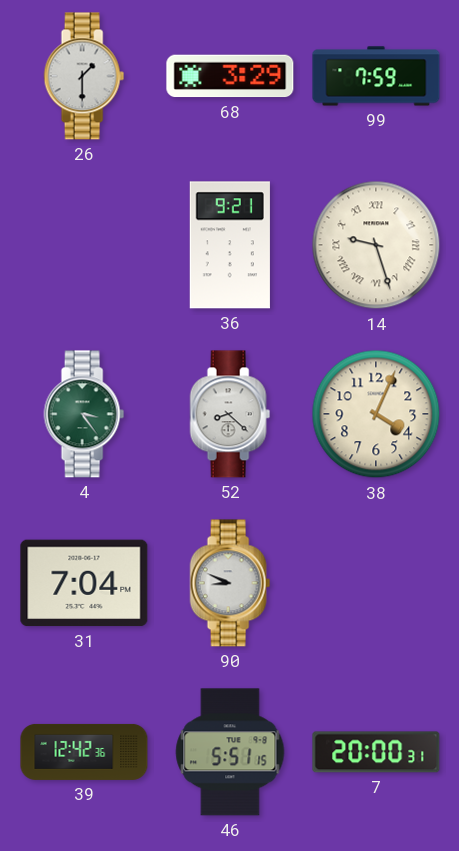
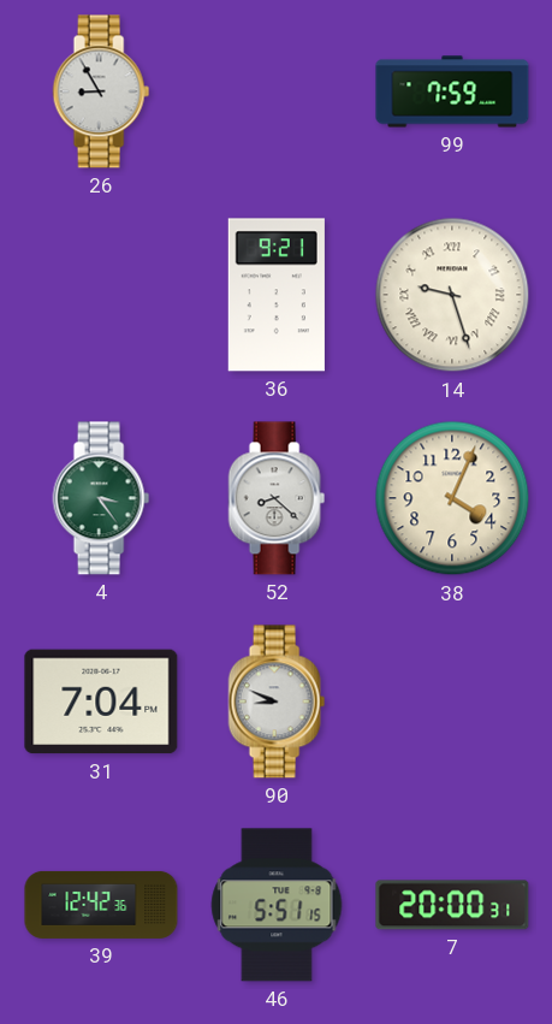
26: 1:30 -> 8:55
68: 3:29 -> none
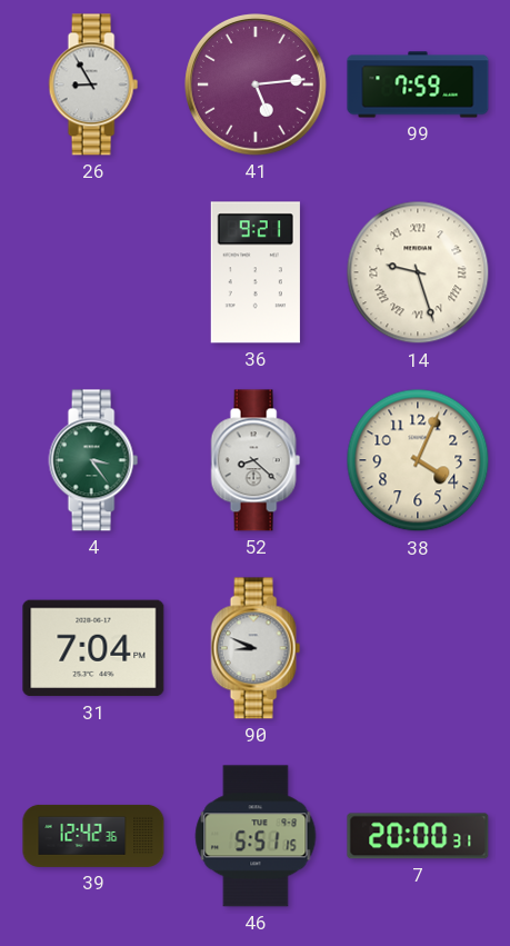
41: none -> 5:14
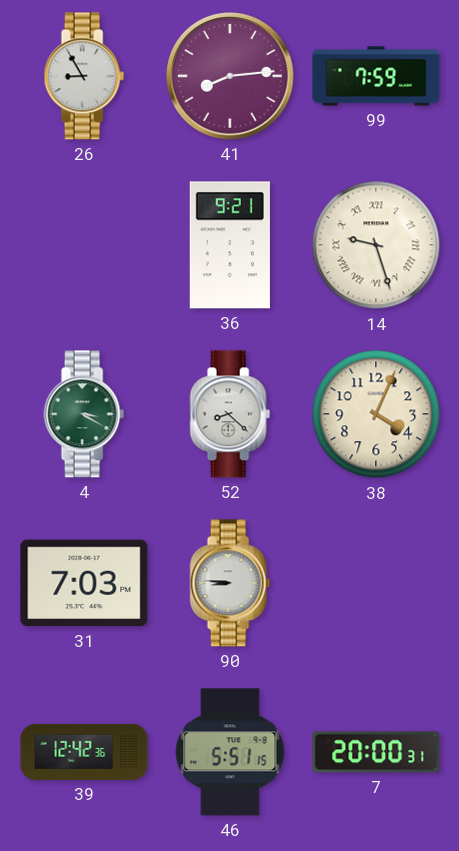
41: 5:14 -> 8:14
4: 3:24 -> 3:20
31: 7:04 -> 7:03
90: 8:49 -> 8:46
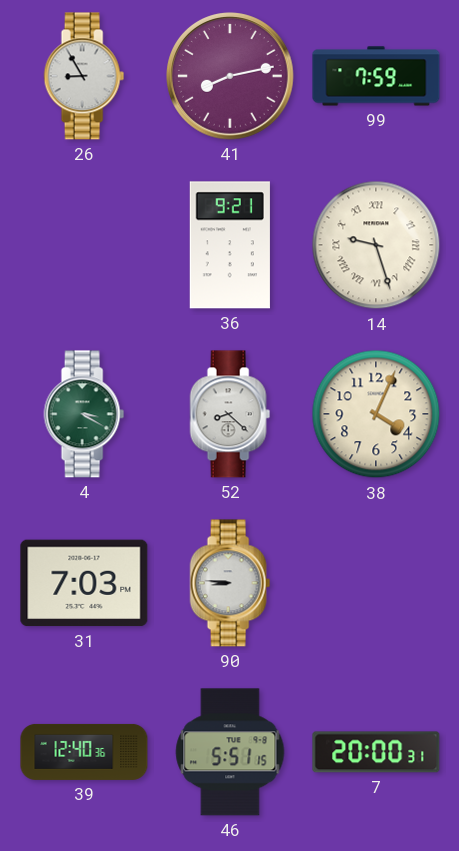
41: 8:14 -> 8:13
39: 12:42 -> 12:40
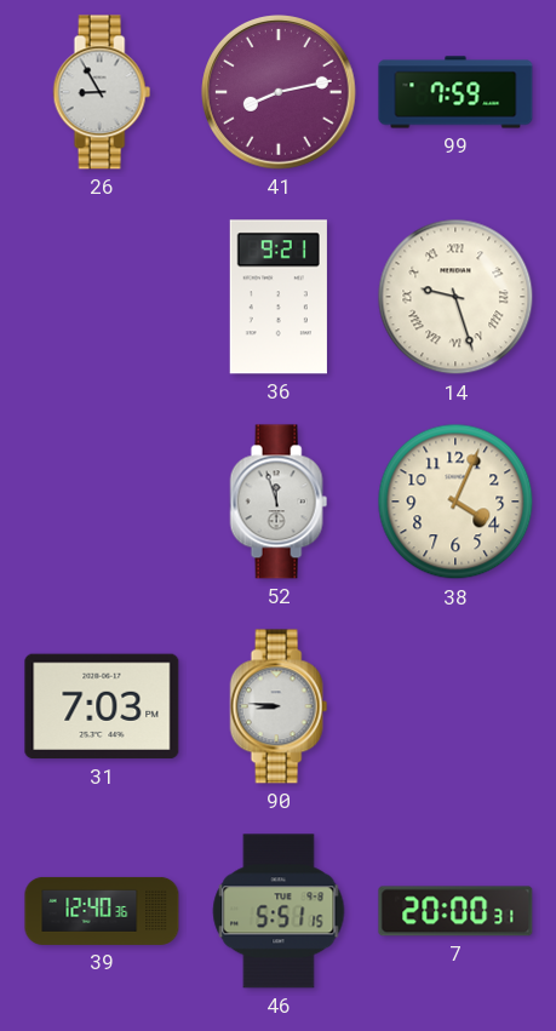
4: 3:20 -> none
52: 8:22 -> 11:57
